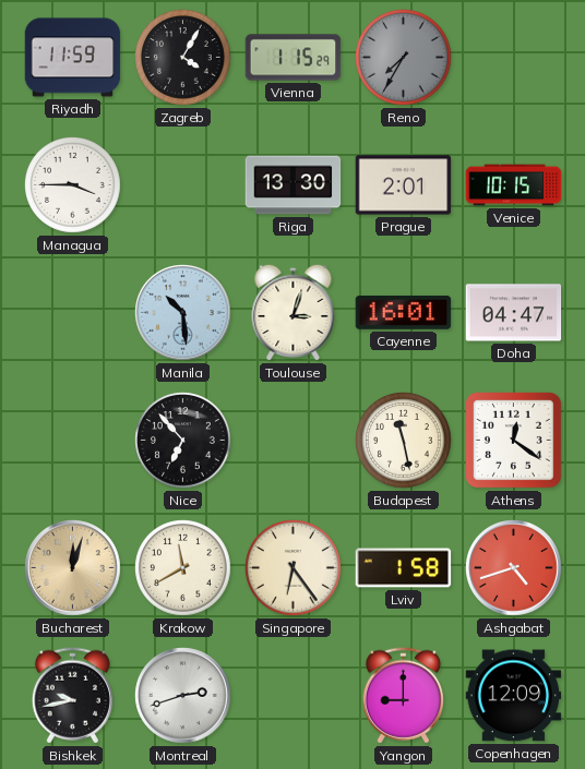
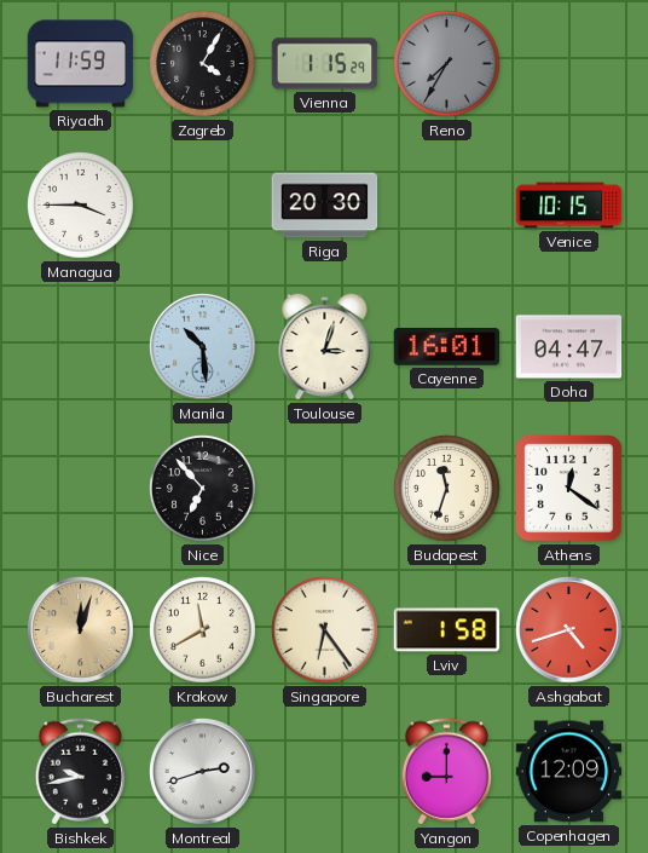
Riga: 13:30 -> 20:30
Prague: 2:01 -> none
Budapest: 11:28 -> 11:33
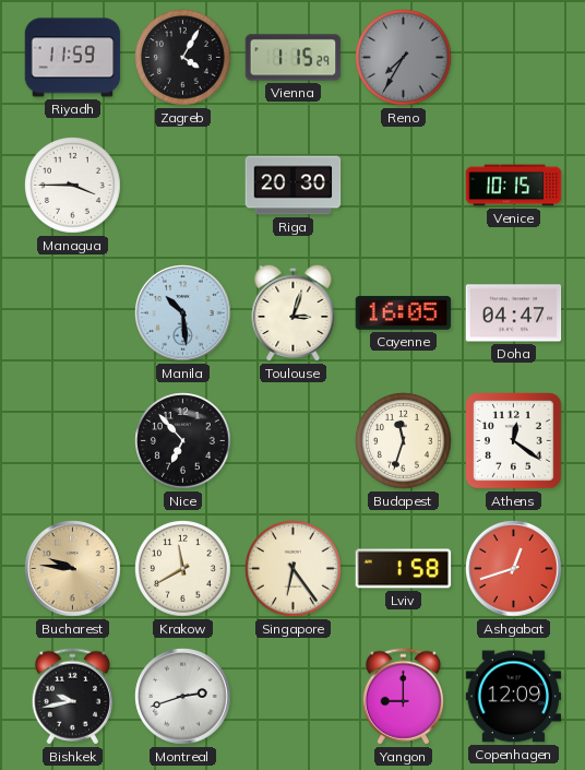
Cayenne: 16:01 -> 16:05
Bucharest: 12:03 -> 9:46
Ashgabat: 4:42 -> 12:42
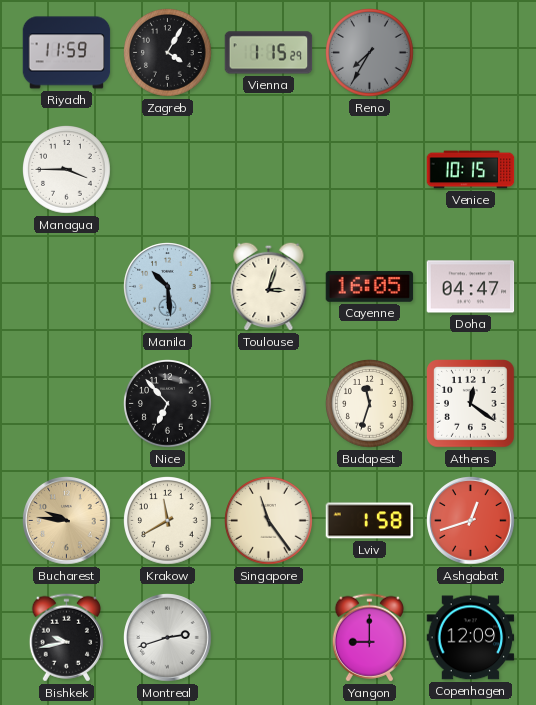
Riga: 20:30 -> none
Singapore: 6:24 -> 11:24
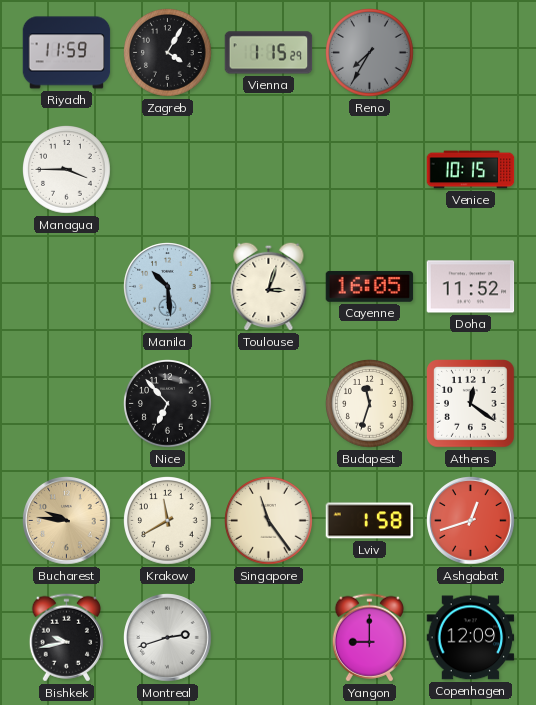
Doha: 04:47 -> 11:52
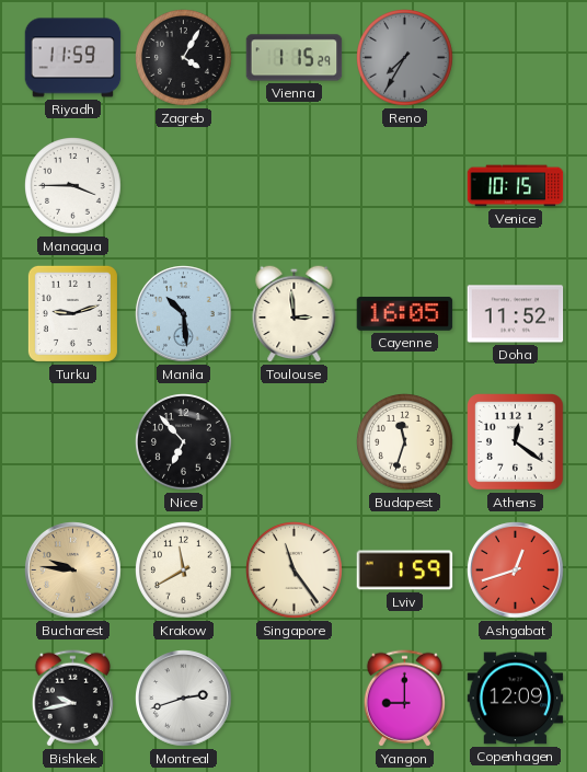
Turku: none -> 9:12
Toulouse: 3:03 -> 2:59
Lviv: 1:58 -> 1:59
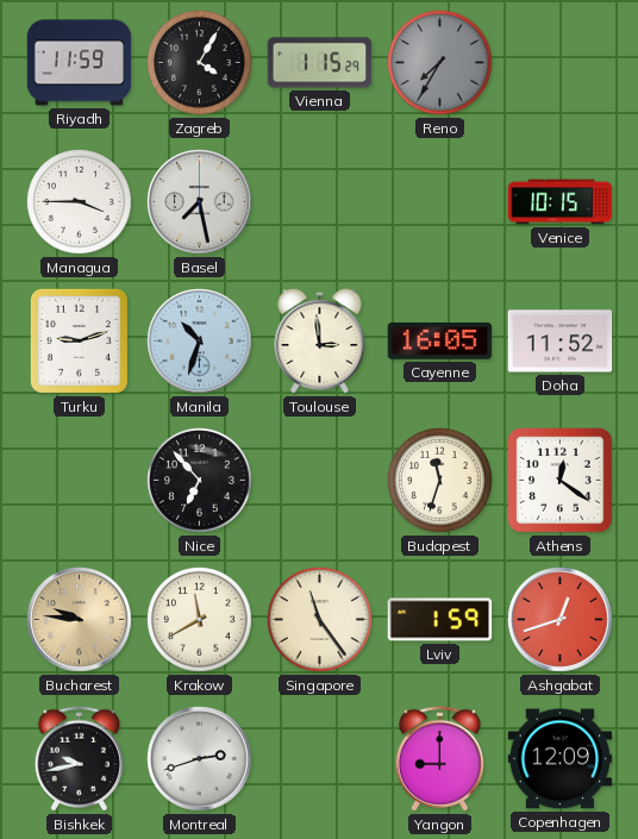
Basel: none -> 7:28
Manila: 10:29 -> 10:33
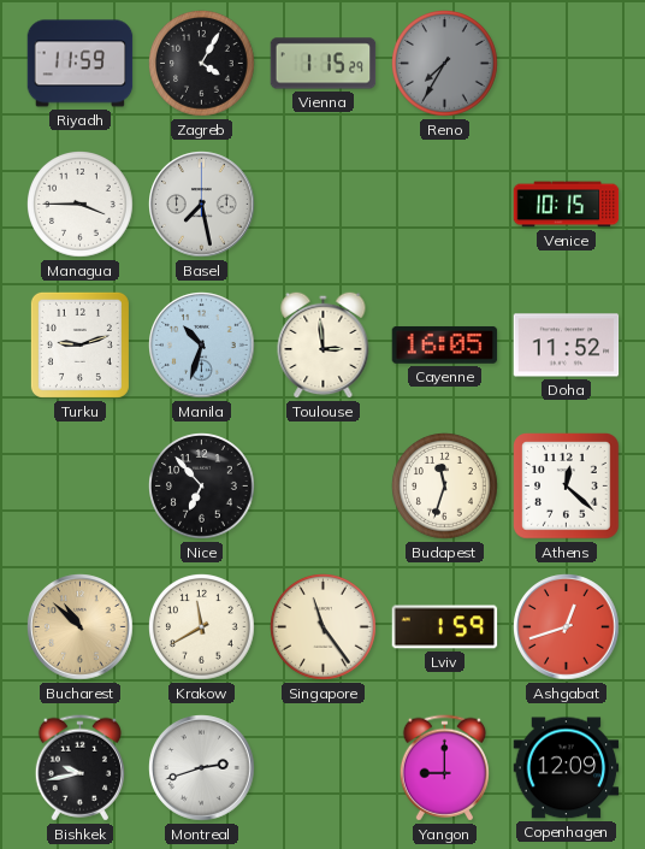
Athens: 12:21 -> 12:22
Bucharest: 9:46 -> 10:52
